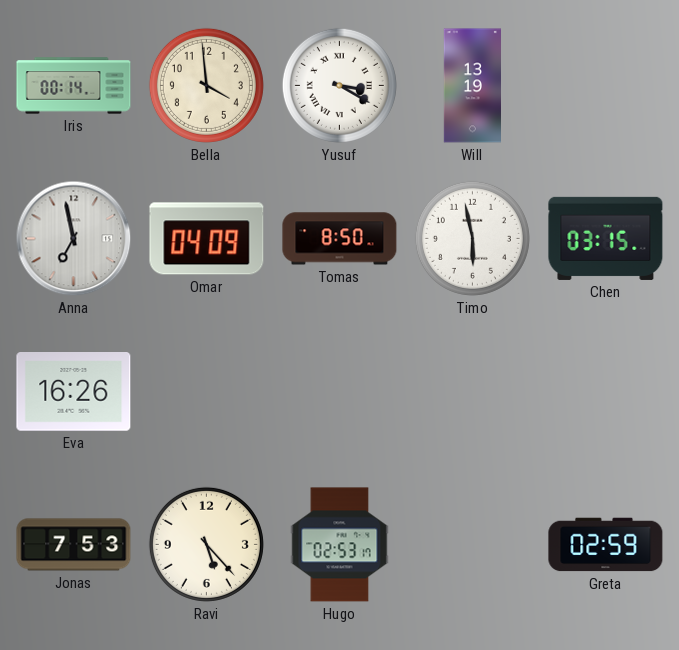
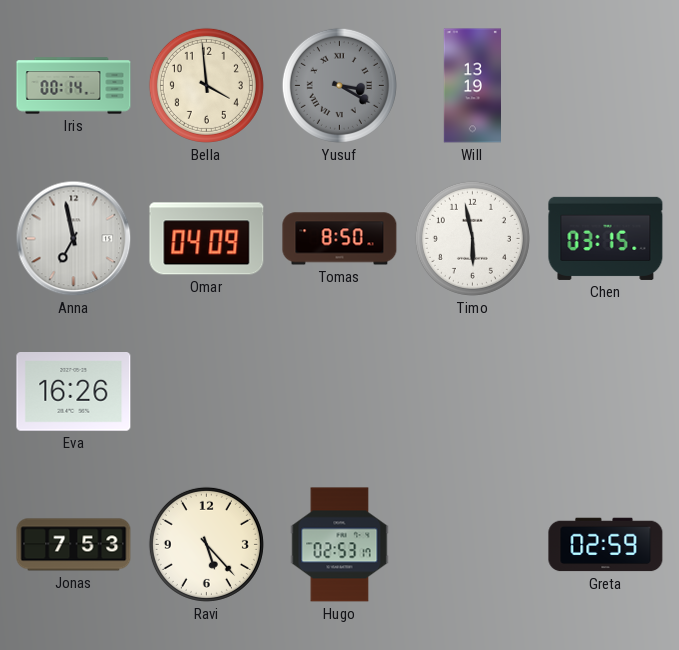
Yusuf dial: white -> grey
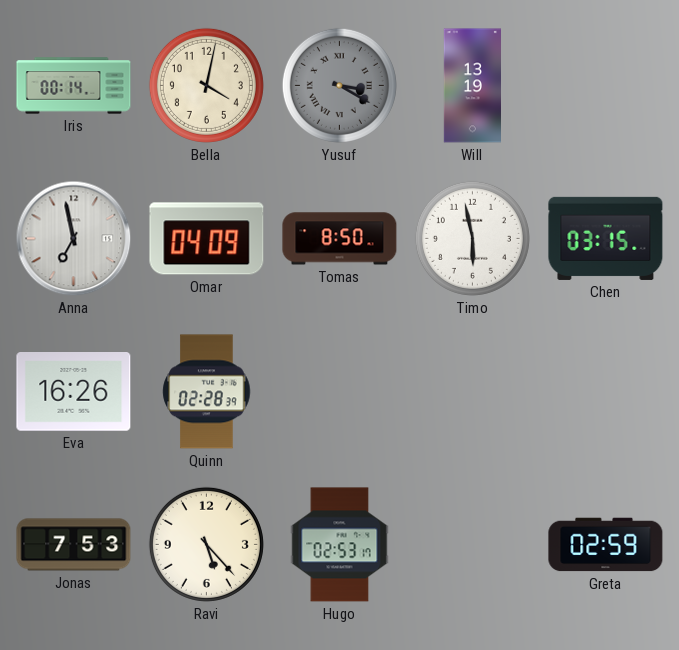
Bella: 3:59 -> 4:02
Quinn: none -> 02:28
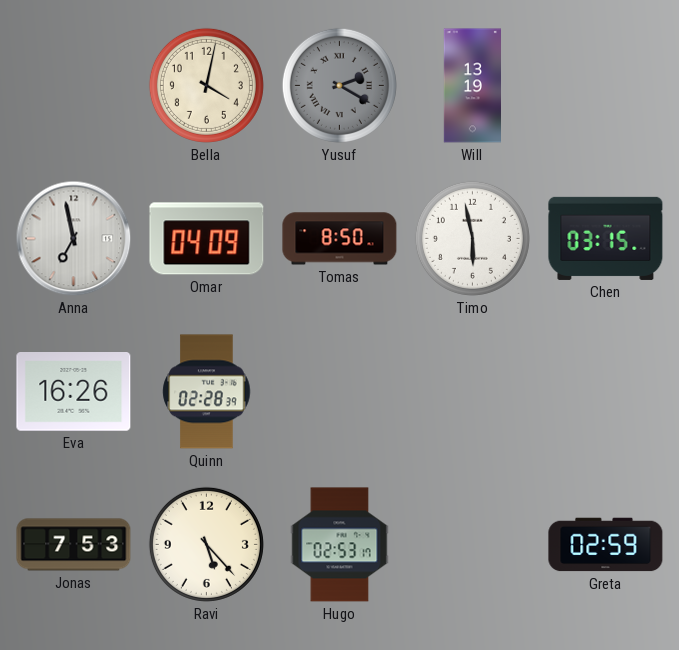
Iris: 00:14 -> none
Yusuf: 3:20 -> 2:20
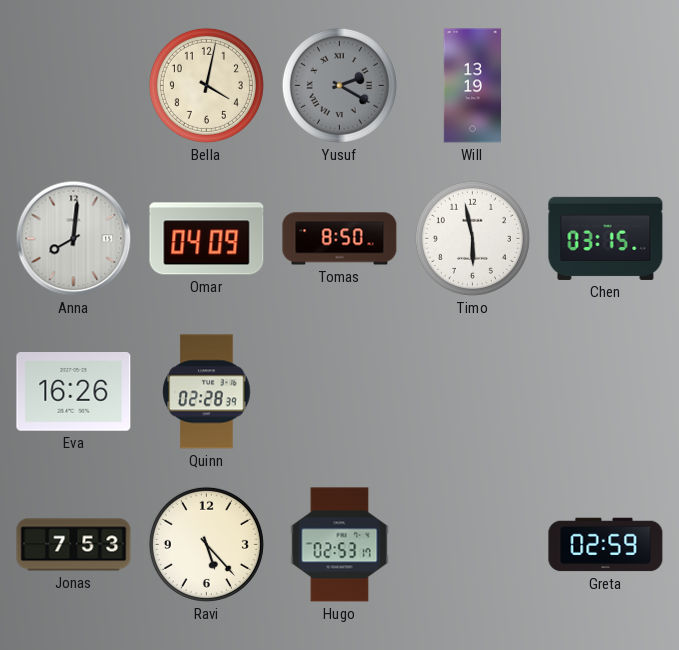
Anna: 6:58 -> 8:01
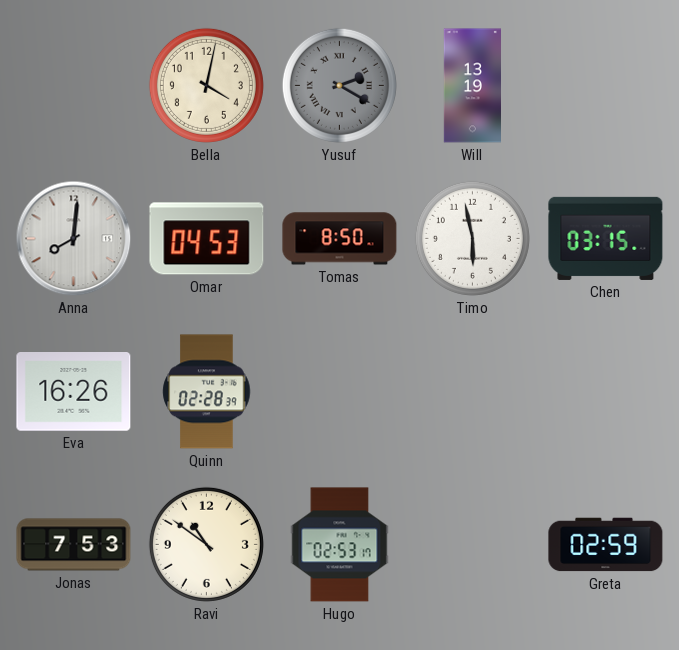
Omar: 04:09 -> 04:53
Ravi: 5:23 -> 10:51
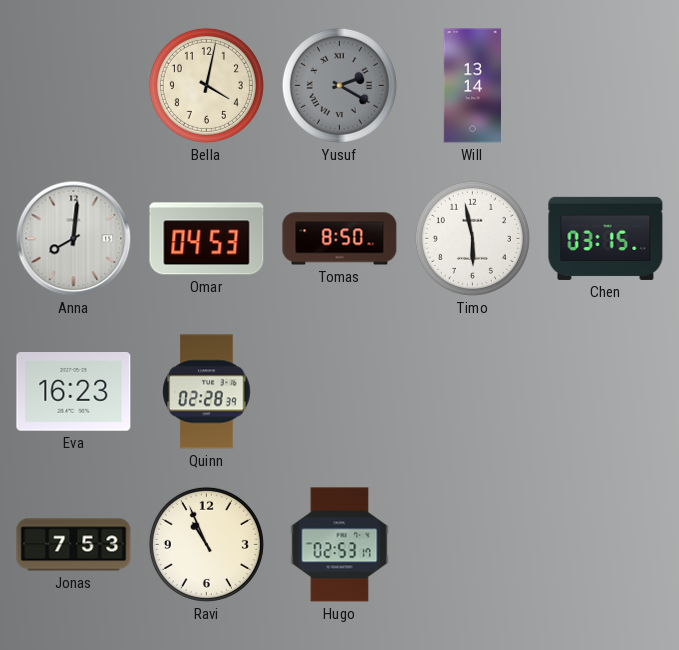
Will: 13:19 -> 13:14
Eva: 16:26 -> 16:23
Ravi: 10:51 -> 10:56
Greta: 02:59 -> none
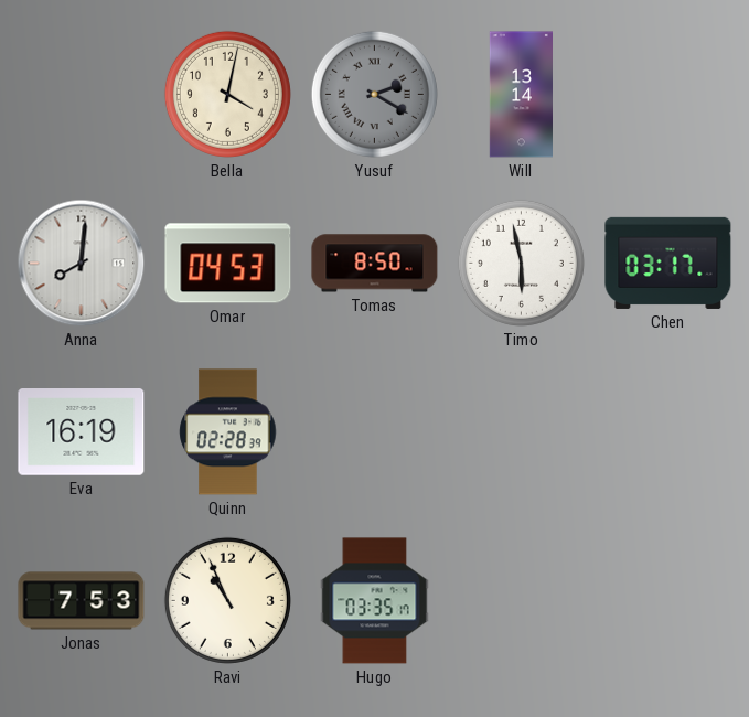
Chen: 03:15 -> 03:17
Eva: 16:23 -> 16:19
Hugo: 02:53 -> 03:35
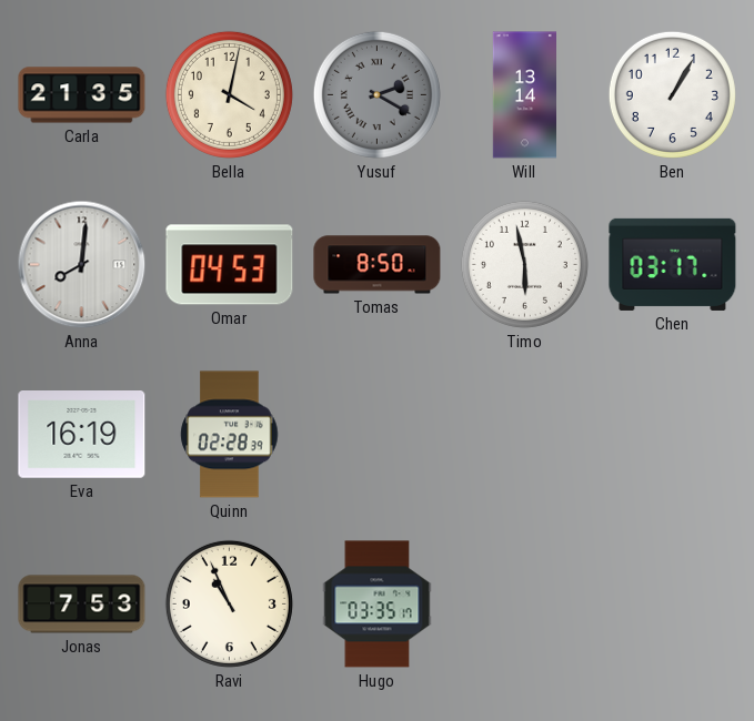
Carla: none -> 21:35
Ben: none -> 1:05
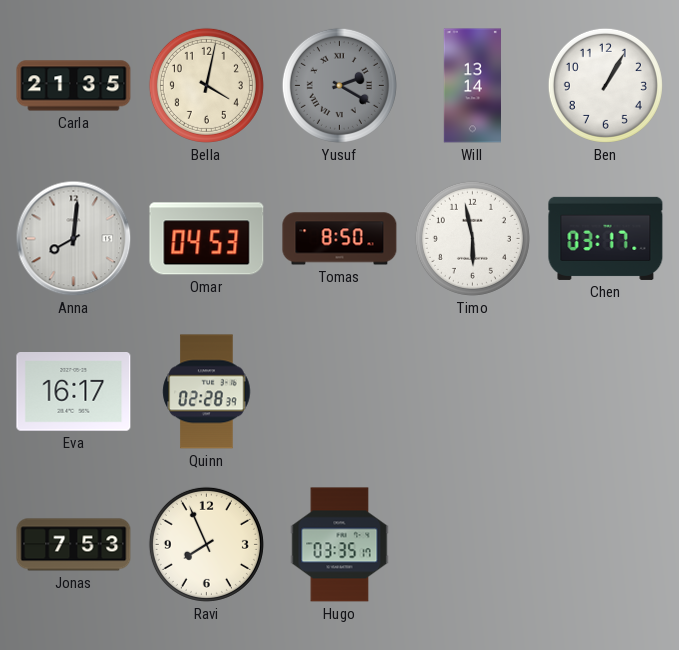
Eva: 16:19 -> 16:17
Ravi: 10:56 -> 7:56
